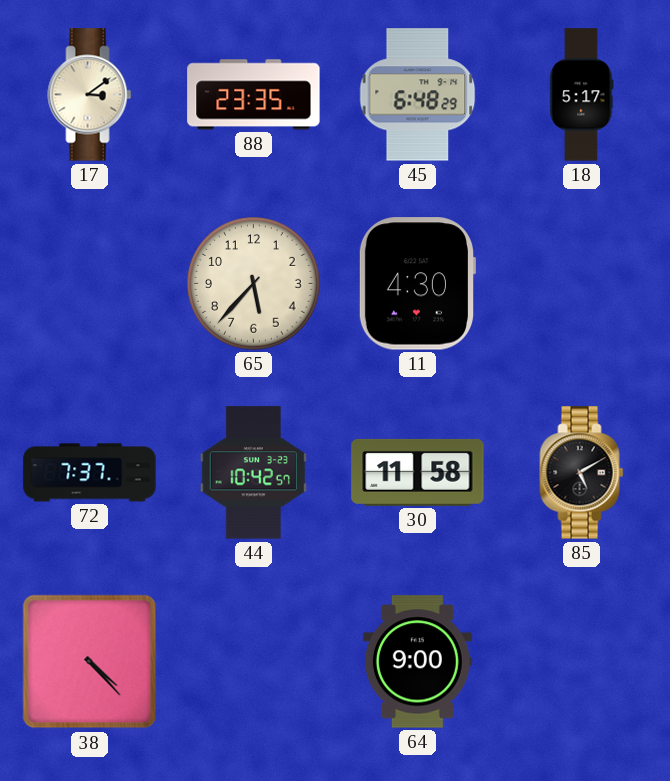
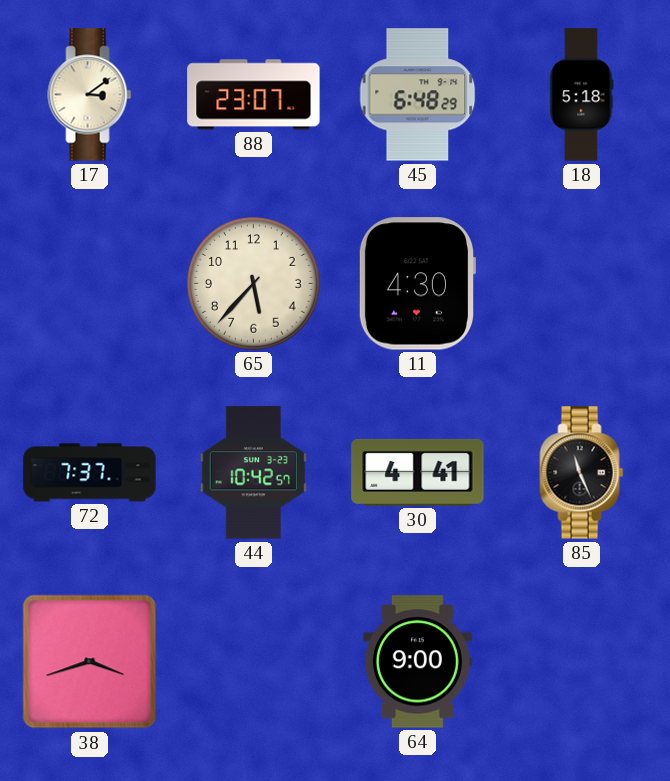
88: 23:35 -> 23:07
18: 5:17 -> 5:18
30: 11:58 -> 4:41
85: 5:10 -> 11:26
38: 4:23 -> 3:42
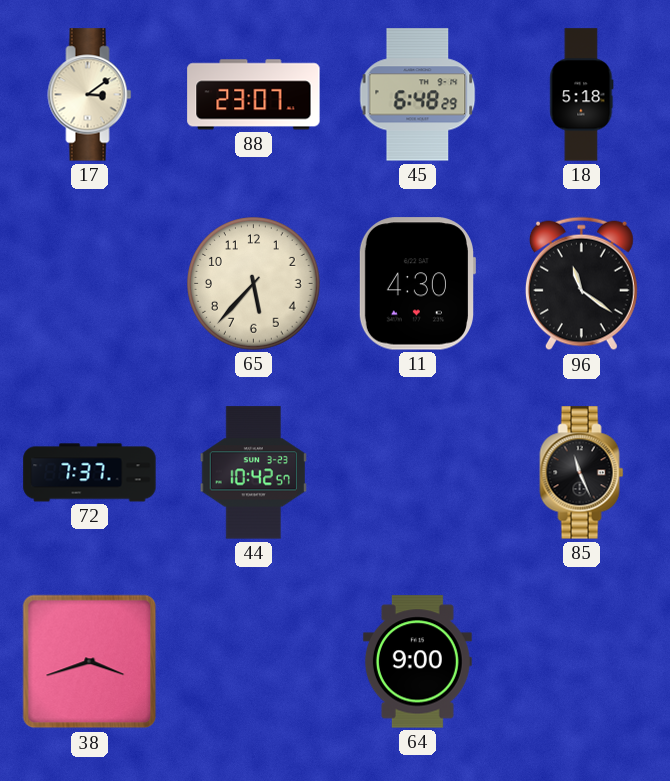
96: none -> 11:21
30: 4:41 -> none
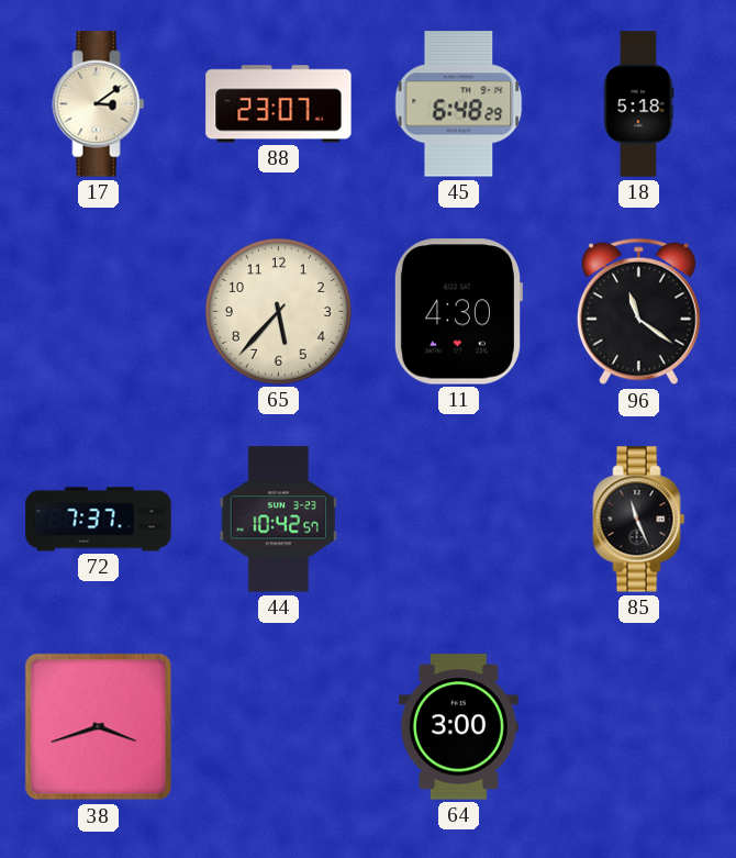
64: 9:00 -> 3:00
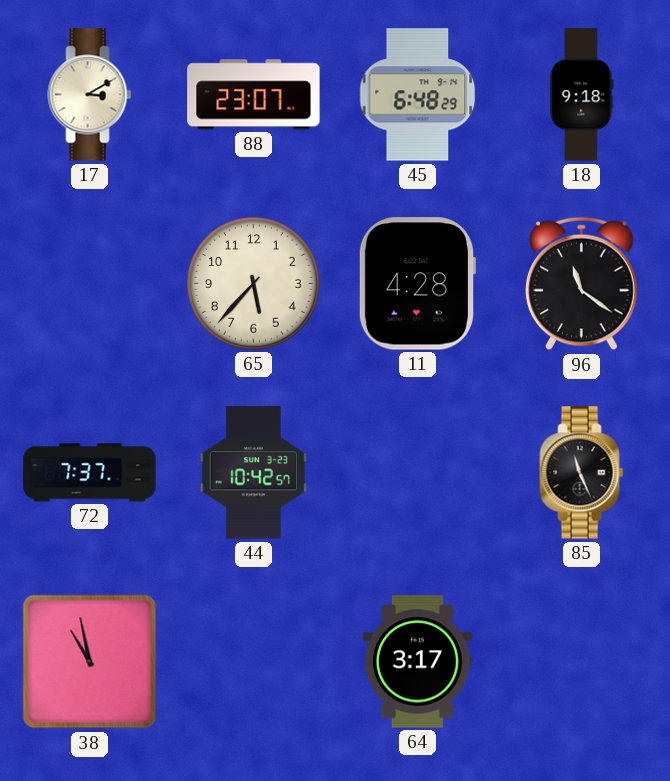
17: 3:09 -> 3:10
18: 5:18 -> 9:18
11: 4:30 -> 4:28
38: 3:42 -> 10:58
64: 3:00 -> 3:17
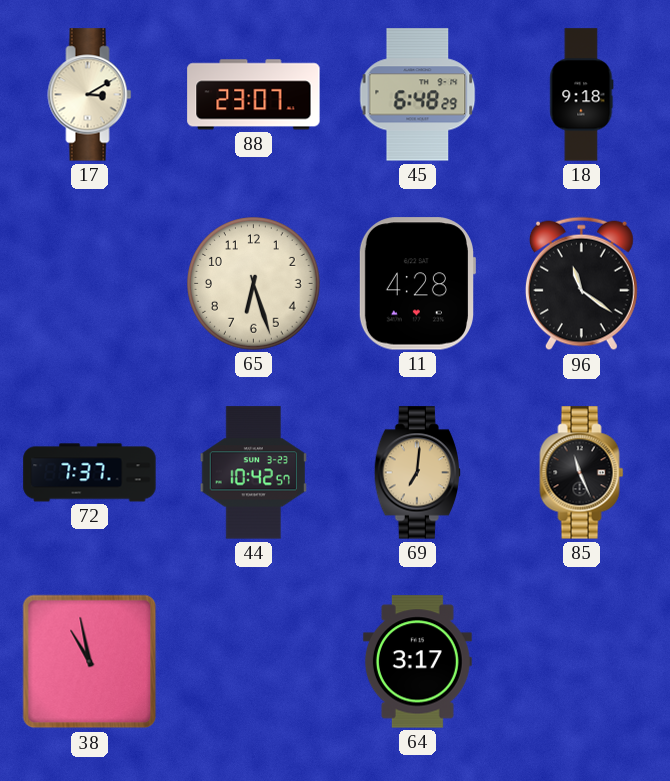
65: 5:37 -> 6:27
69: none -> 7:01
